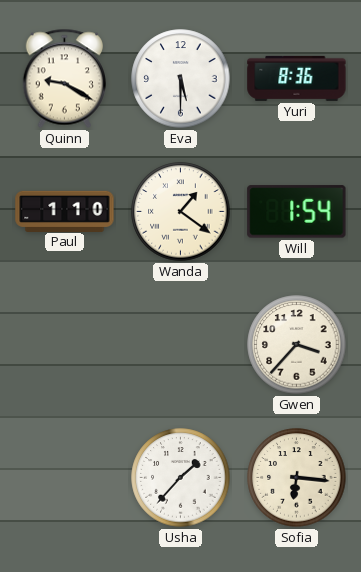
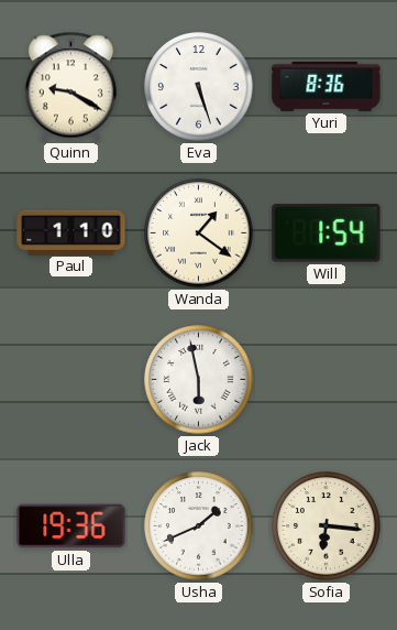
Eva: 5:30 -> 5:27
Jack: none -> 5:58
Gwen: 3:37 -> none
Ulla: none -> 19:36
Usha: 1:37 -> 1:41
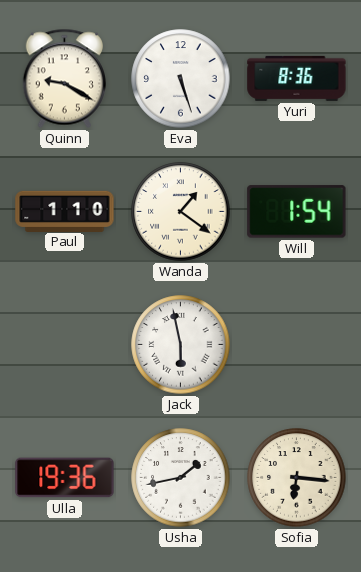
Usha: 1:41 -> 1:43
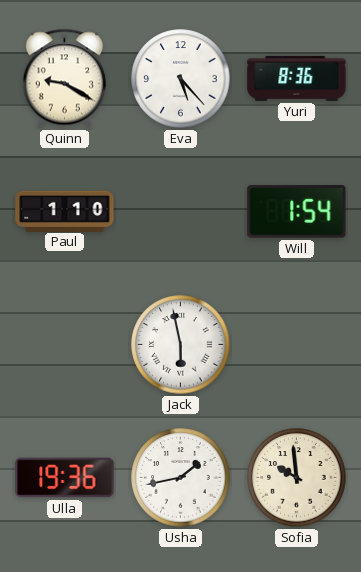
Eva: 5:27 -> 5:23
Wanda: 1:21 -> none
Sofia: 6:16 -> 9:59
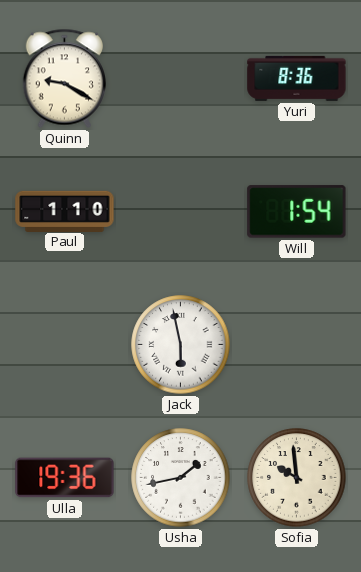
Eva: 5:23 -> none
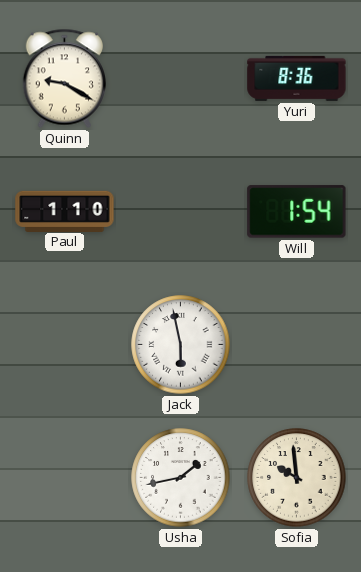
Ulla: 19:36 -> none
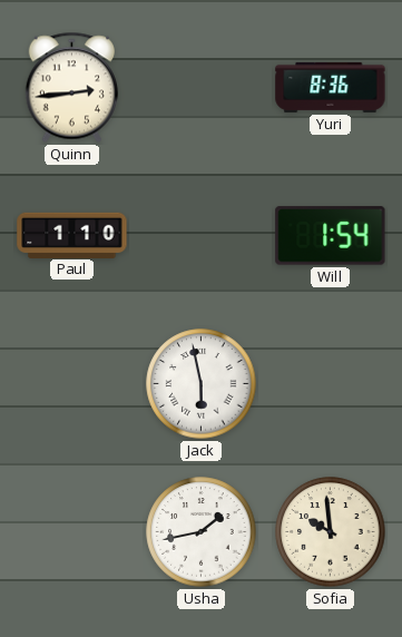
Quinn: 9:20 -> 2:44
